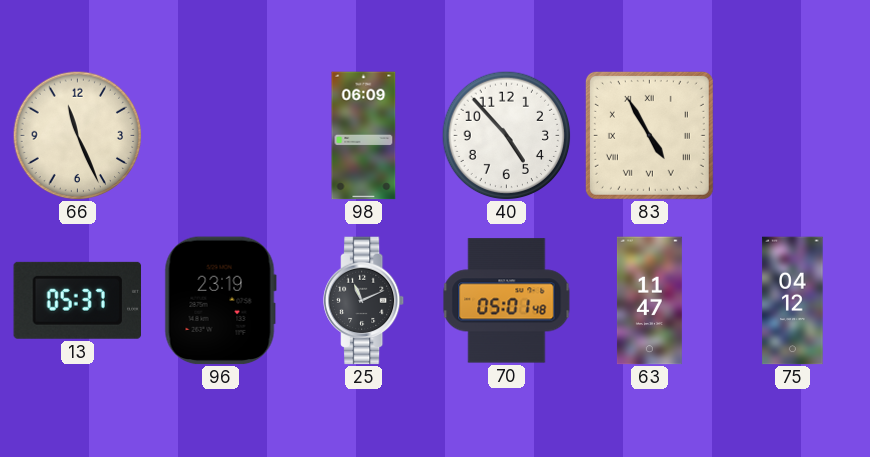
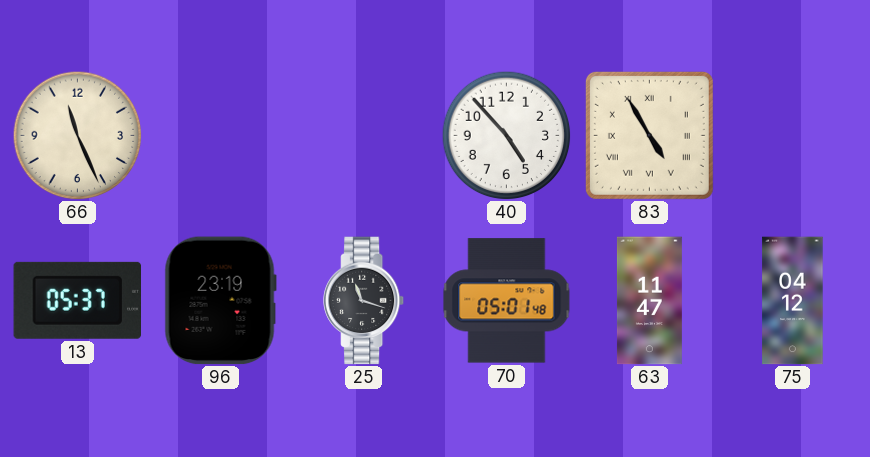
98: 06:09 -> none
25: 11:11 -> 11:18
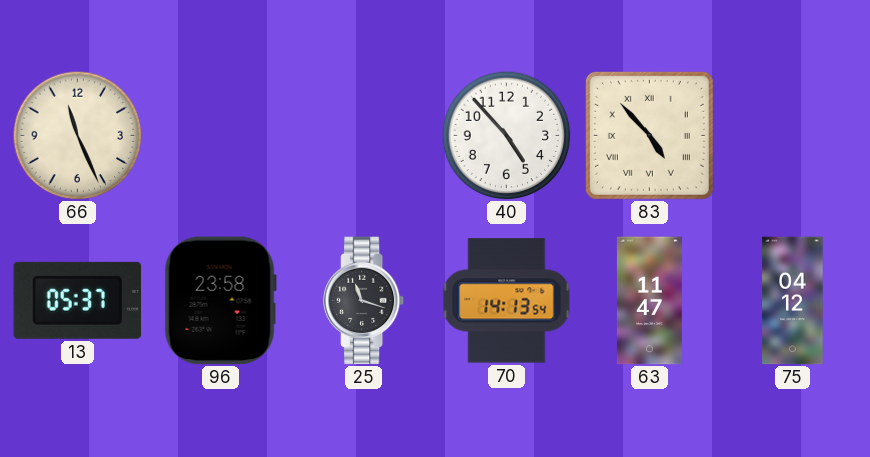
83: 4:55 -> 4:53
96: 23:19 -> 23:58
70: 05:01 -> 14:13
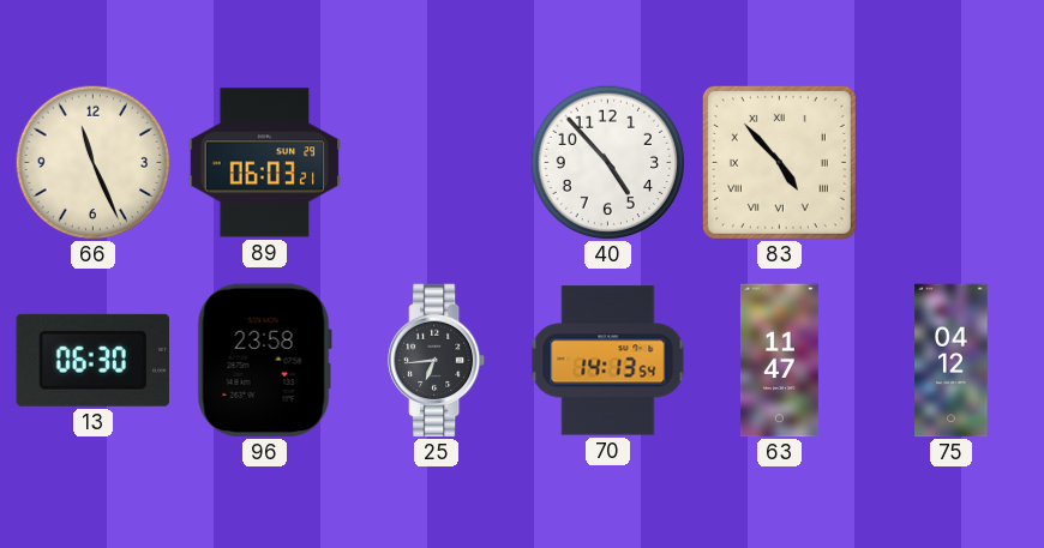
89: none -> 06:03
13: 05:37 -> 06:30
25: 11:18 -> 6:44
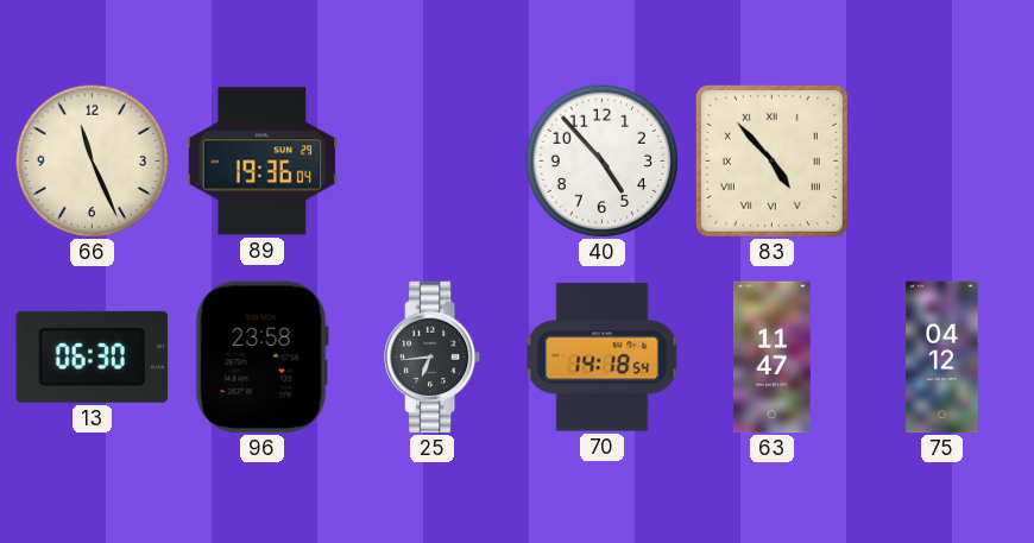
89: 06:03 -> 19:36
70: 14:13 -> 14:18
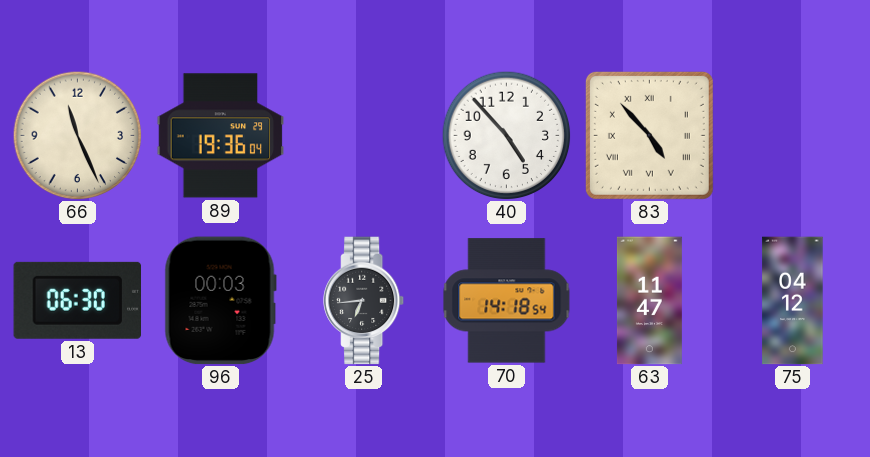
96: 23:58 -> 00:03
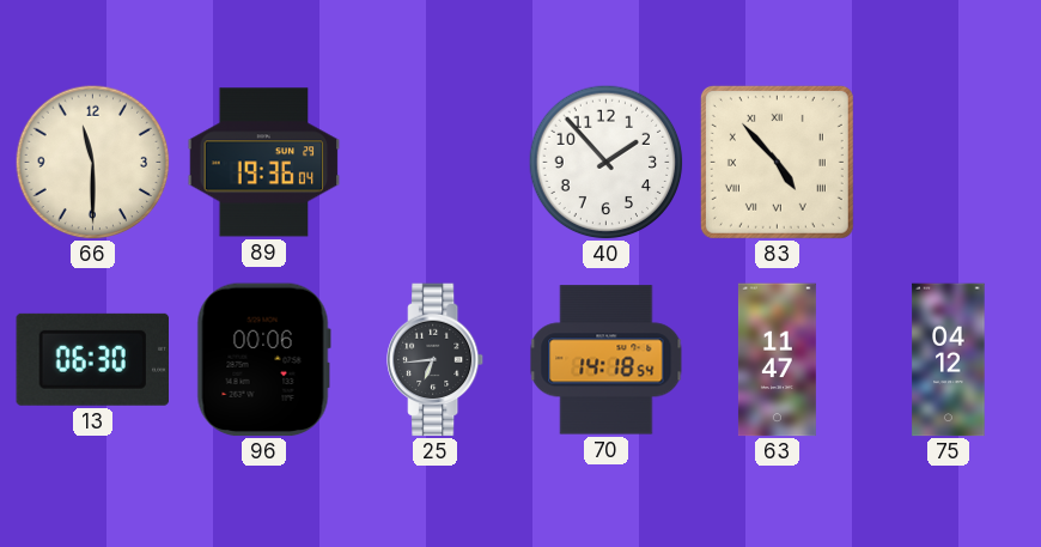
66: 11:26 -> 11:30
40: 4:53 -> 1:53
96: 00:03 -> 00:06
